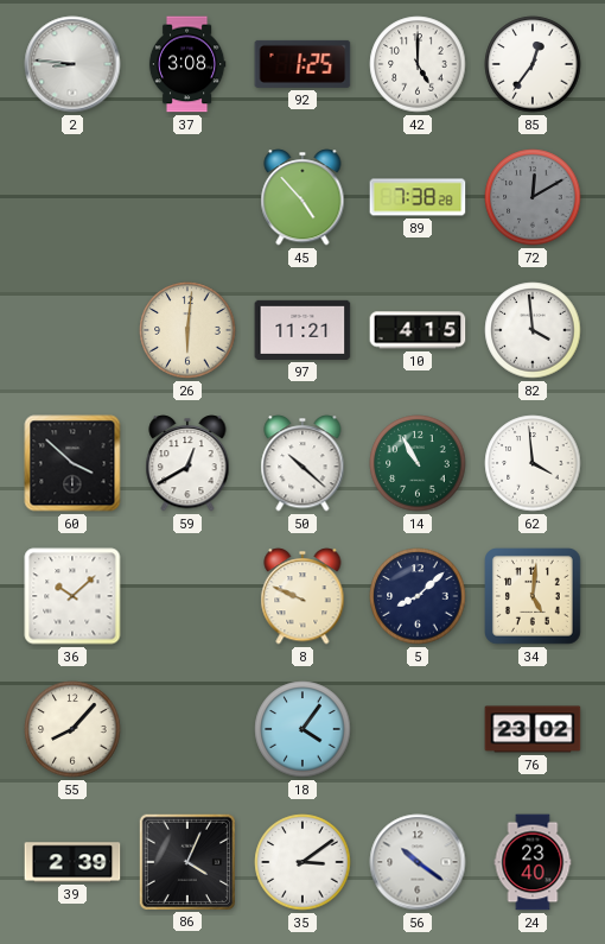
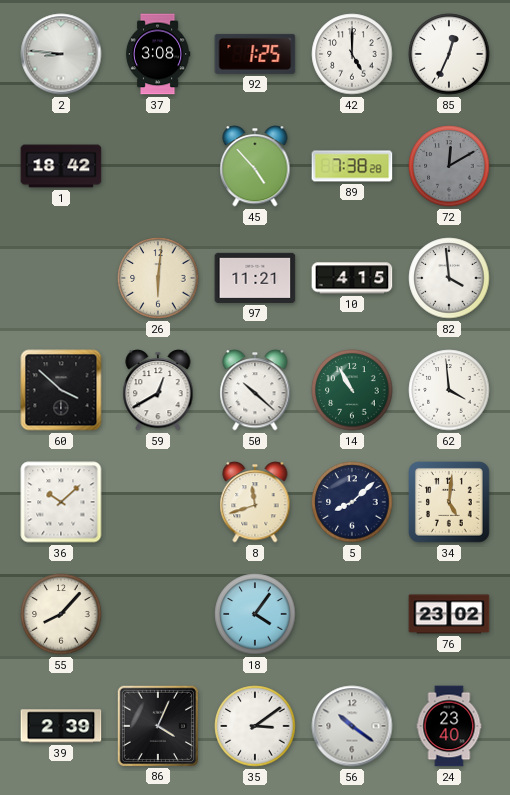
85: 12:36 -> 12:34
1: none -> 18:42
8: 9:49 -> 11:42
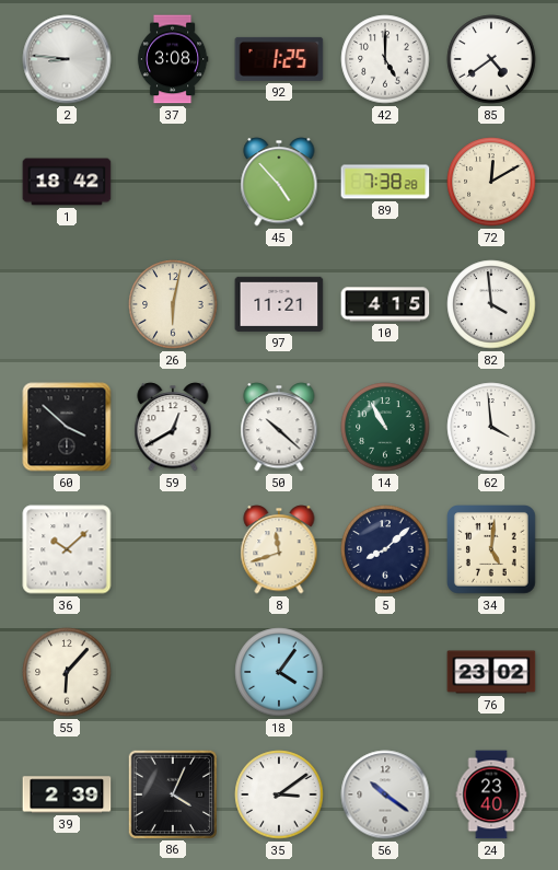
85: 12:34 -> 4:39
72 dial: grey -> cream
26: 6:01 -> 6:02
55: 8:07 -> 6:07
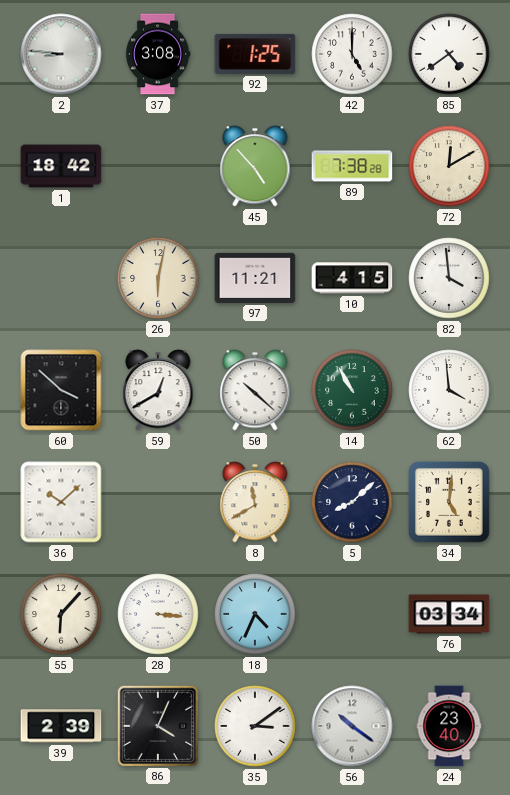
8: 11:42 -> 11:40
28: none -> 3:16
18: 4:06 -> 4:34
76: 23:02 -> 03:34
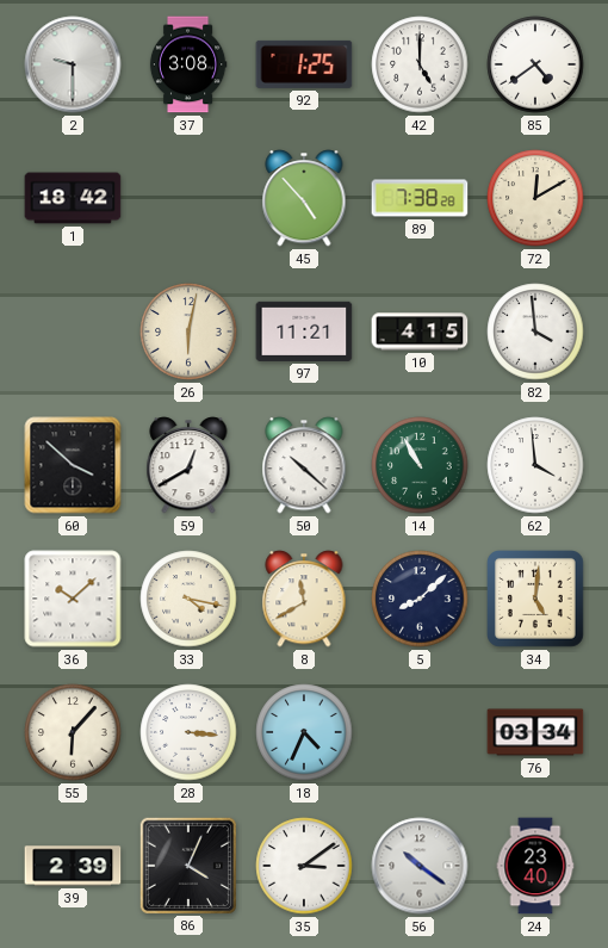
2: 8:46 -> 9:30
33: none -> 4:17
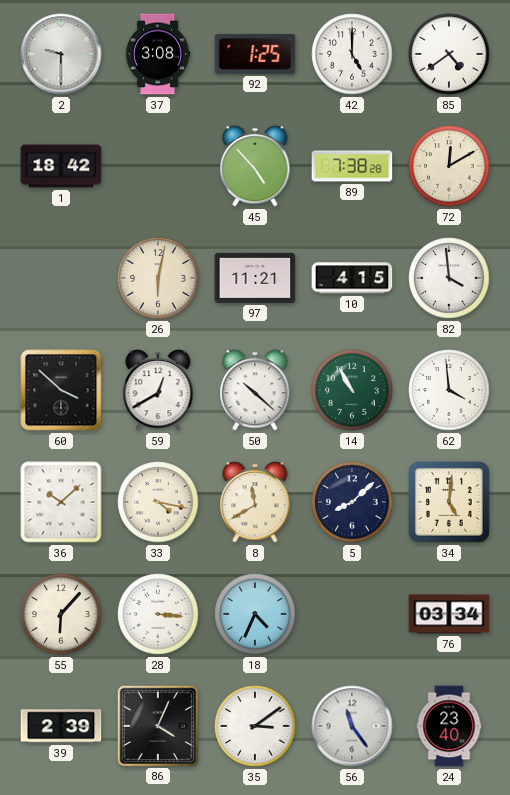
56: 10:21 -> 11:24
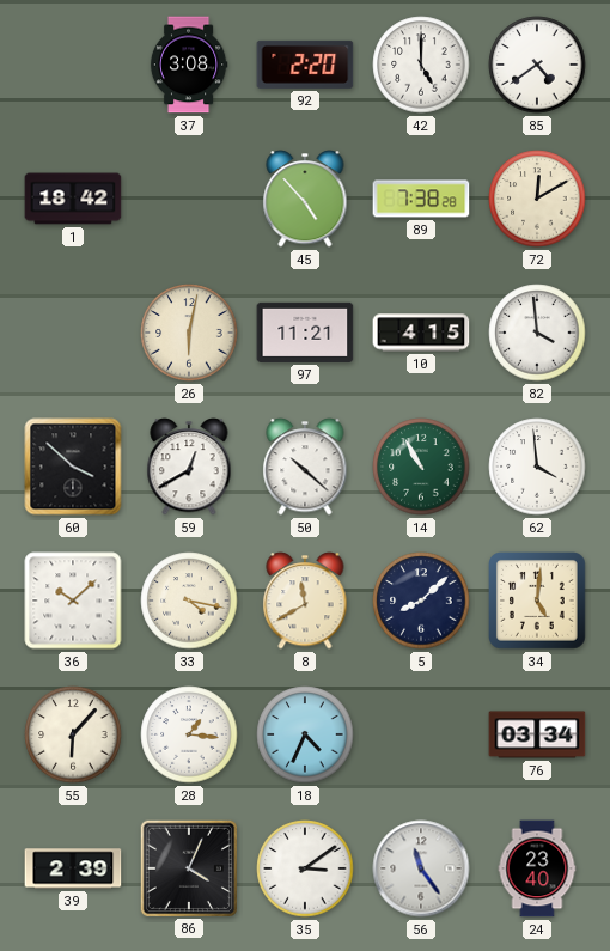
2: 9:30 -> none
92: 1:25 -> 2:20
28: 3:16 -> 1:16
